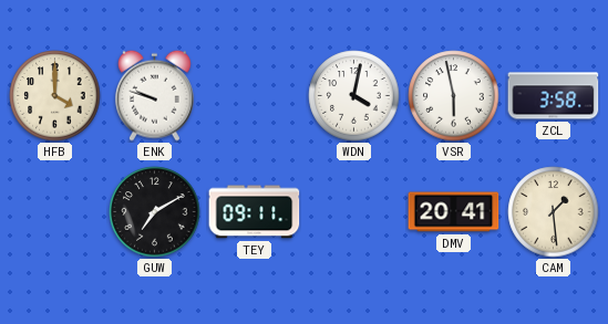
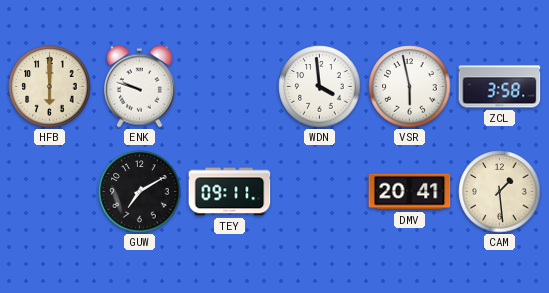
HFB: 4:00 -> 6:00
WDN: 4:02 -> 3:59
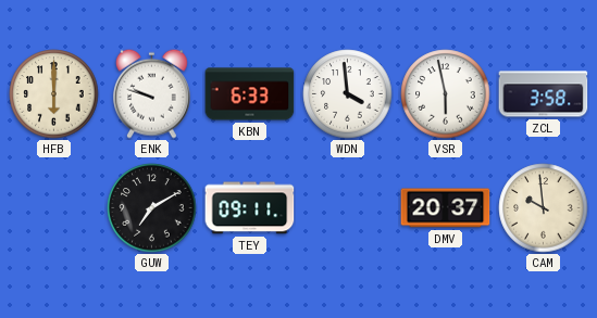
KBN: none -> 6:33
DMV: 20:41 -> 20:37
CAM: 1:29 -> 9:59
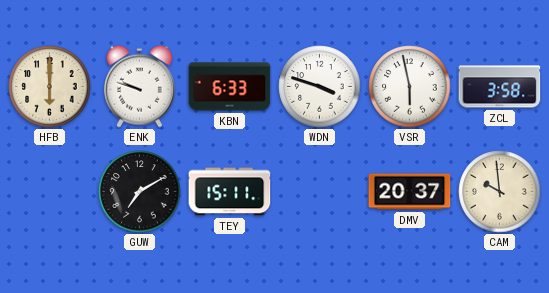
WDN: 3:59 -> 3:48
TEY: 09:11 -> 15:11
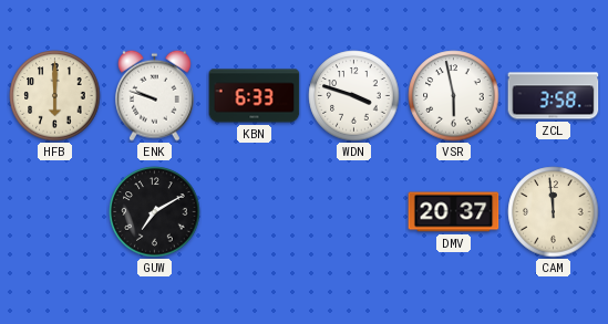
TEY: 15:11 -> none
CAM: 9:59 -> 11:59
